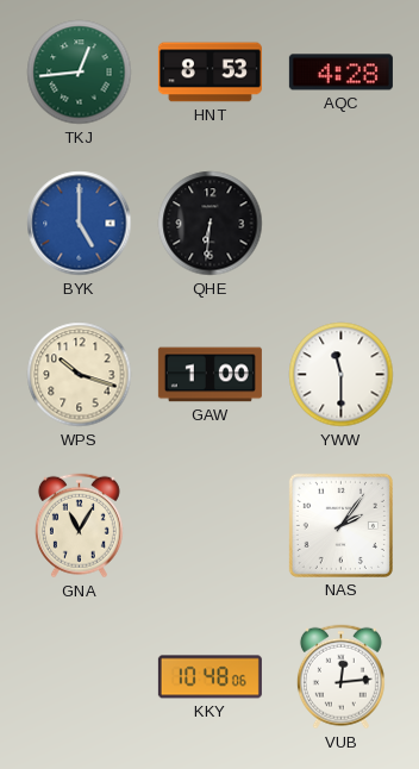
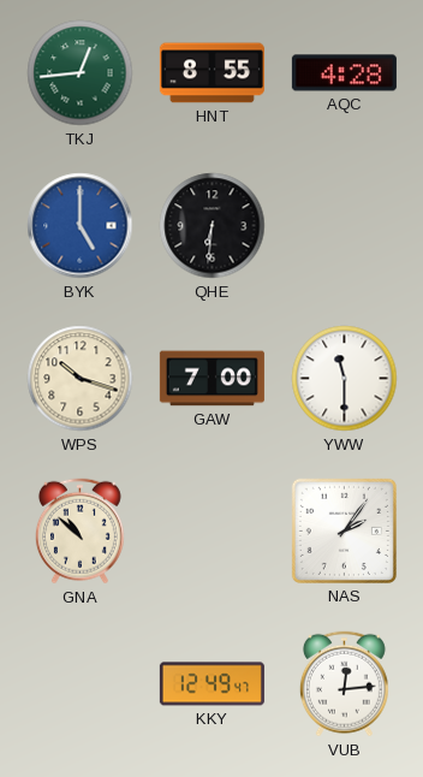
HNT: 8:53 -> 8:55
GAW: 1:00 -> 7:00
GNA: 11:05 -> 10:52
KKY: 10:48 -> 12:49
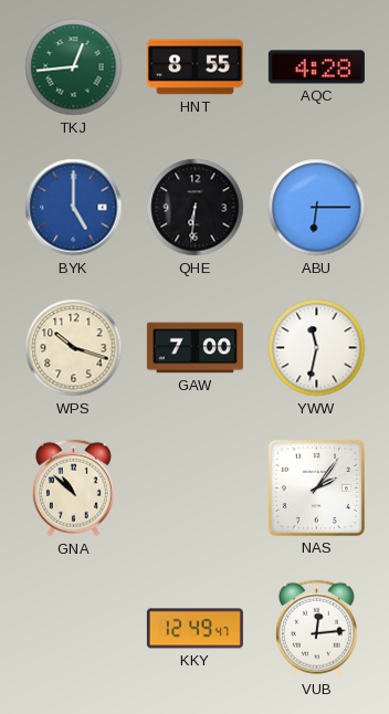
ABU: none -> 6:15
YWW: 11:30 -> 11:32
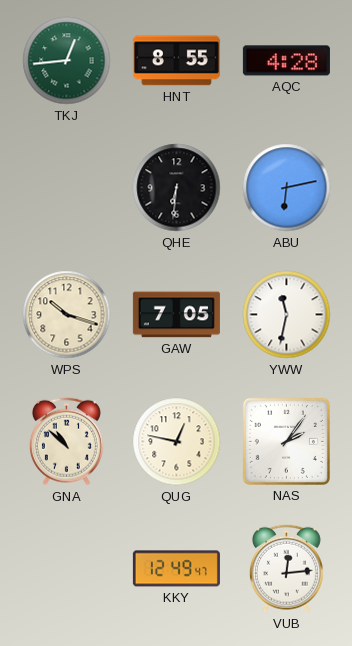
BYK: 5:00 -> none
ABU: 6:15 -> 6:13
GAW: 7:00 -> 7:05
QUG: none -> 12:47
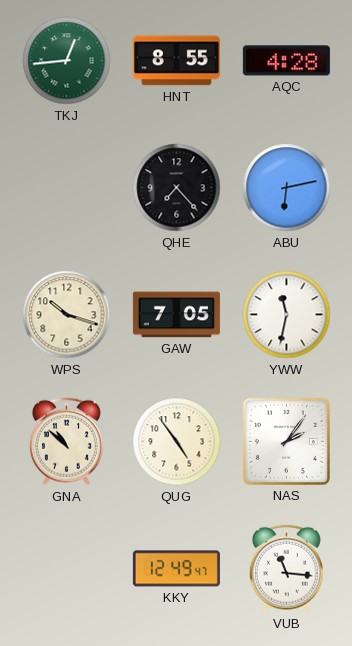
QHE: 6:31 -> 7:23
QUG: 12:47 -> 4:54
VUB: 12:14 -> 11:16
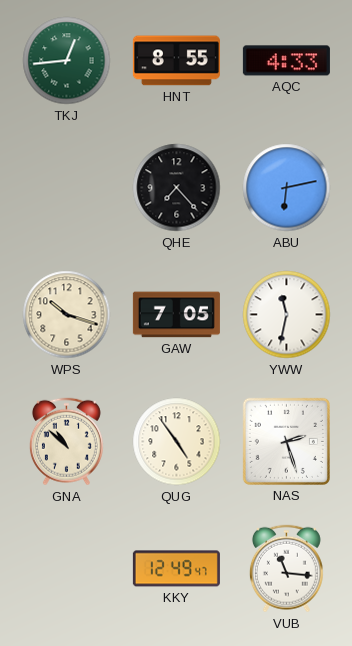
AQC: 4:28 -> 4:33
NAS: 2:06 -> 2:27
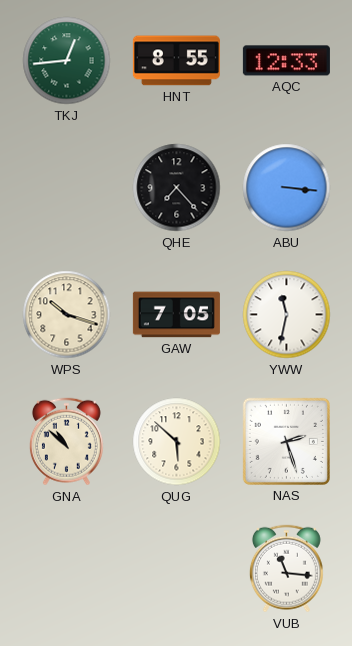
AQC: 4:33 -> 12:33
ABU: 6:13 -> 3:16
QUG: 4:54 -> 5:52
KKY: 12:49 -> none
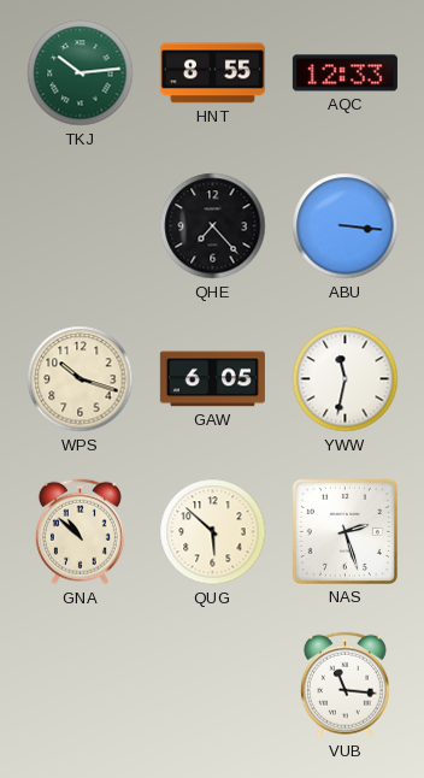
TKJ: 12:44 -> 10:14
GAW: 7:05 -> 6:05
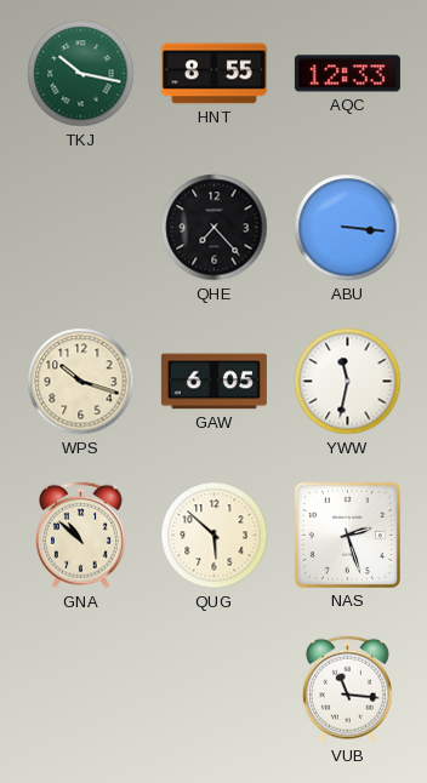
TKJ: 10:14 -> 10:17
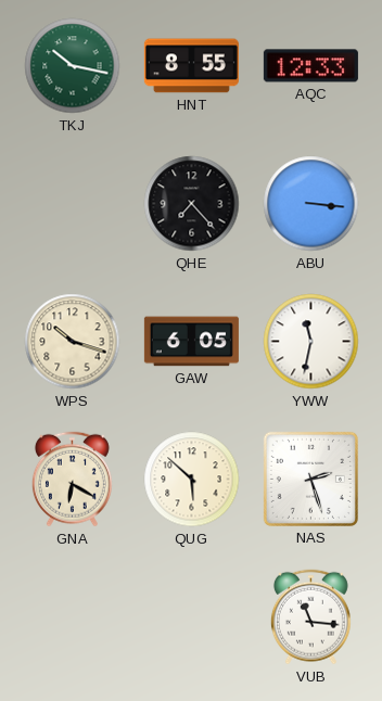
GNA: 10:52 -> 6:20
